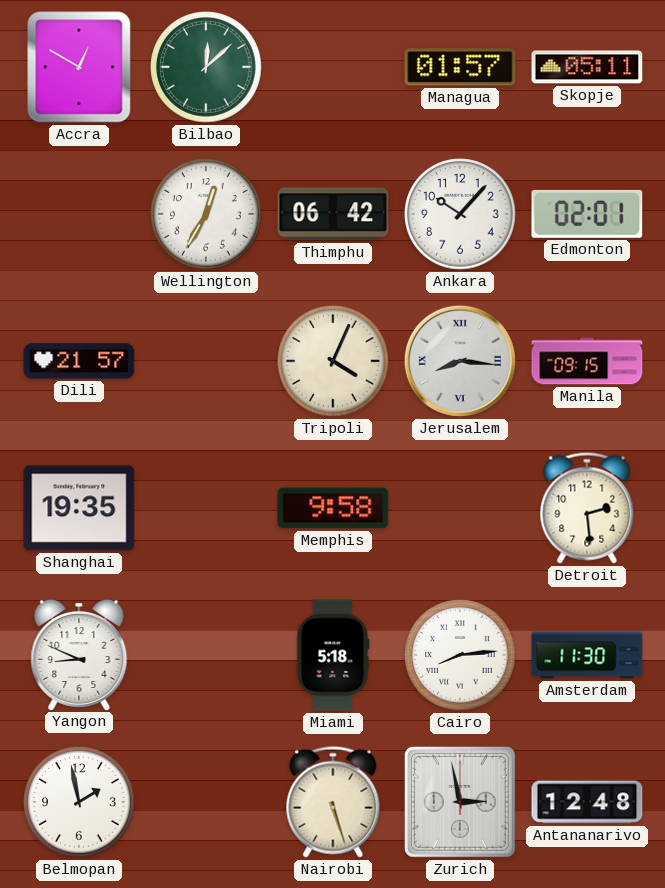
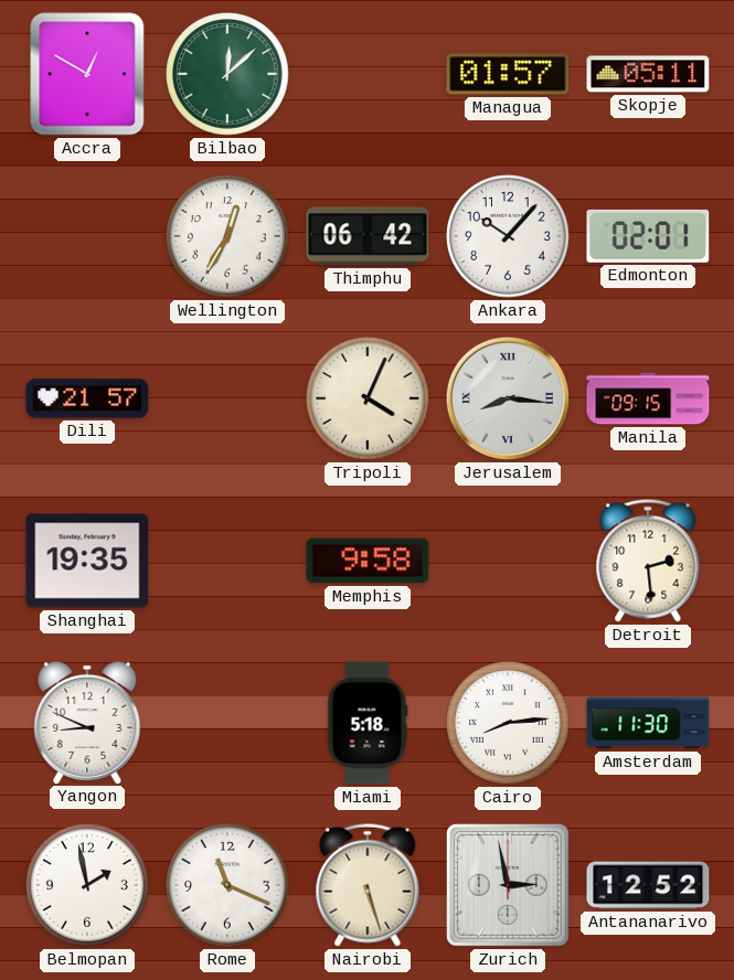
Rome: none -> 11:19
Antananarivo: 12:48 -> 12:52
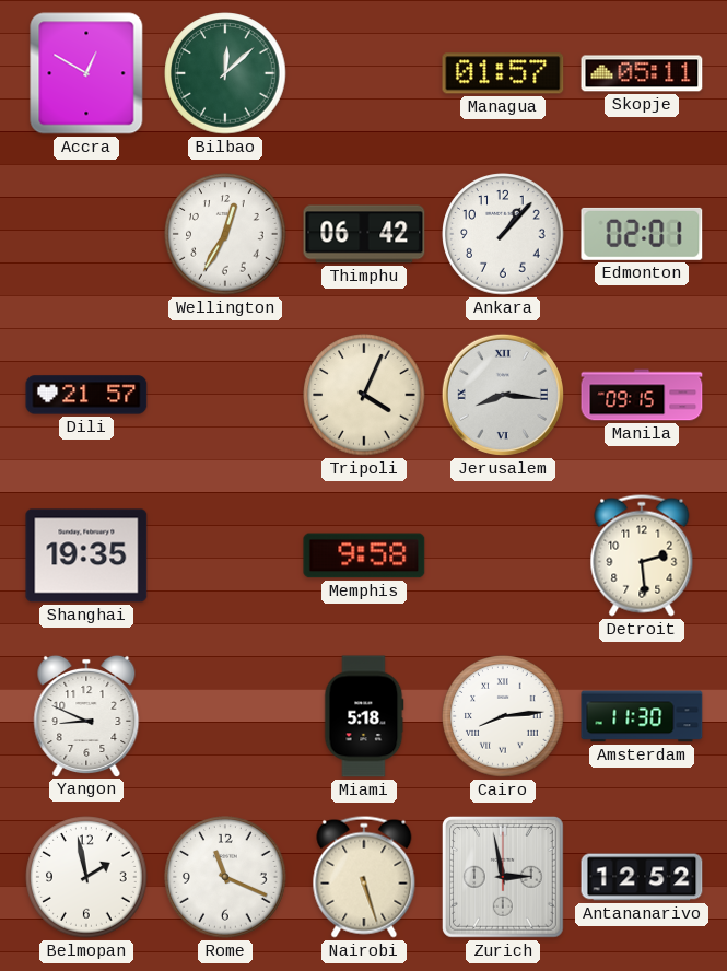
Ankara: 10:07 -> 1:07
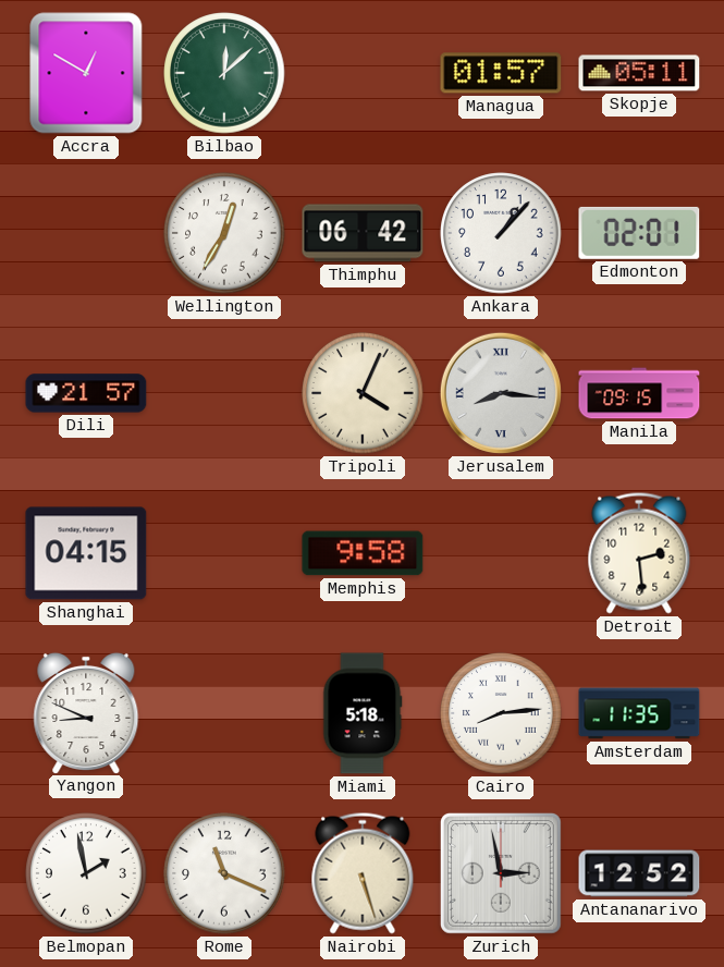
Shanghai: 19:35 -> 04:15
Amsterdam: 11:30 -> 11:35
